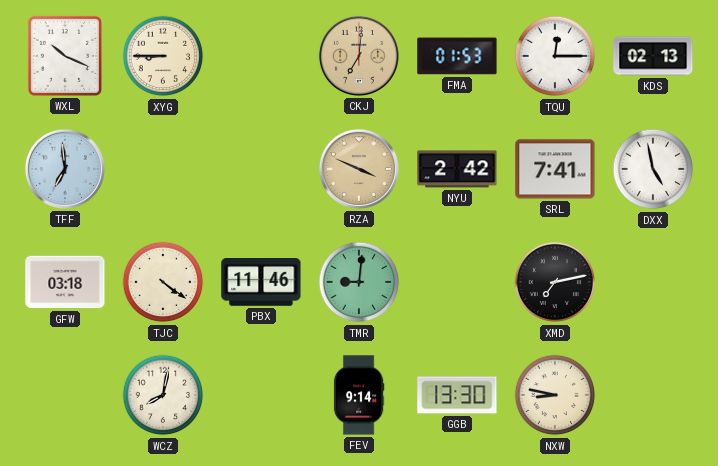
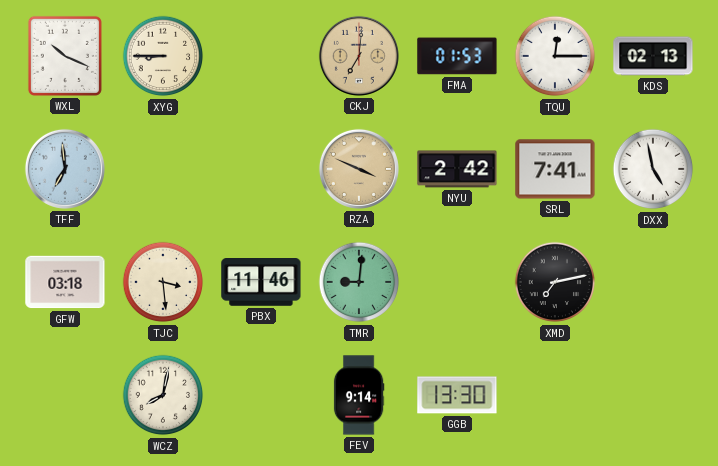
TJC: 4:21 -> 3:29
NXW: 8:47 -> none
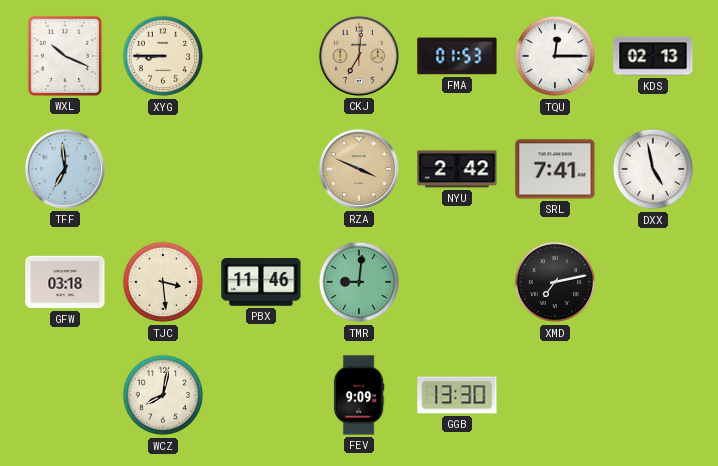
FEV: 9:14 -> 9:09
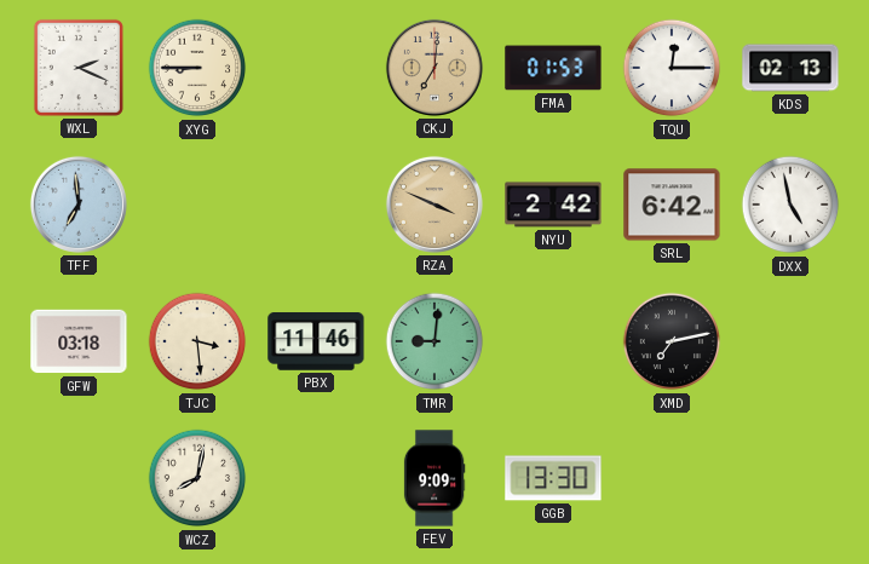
WXL: 10:19 -> 2:19
SRL: 7:41 -> 6:42
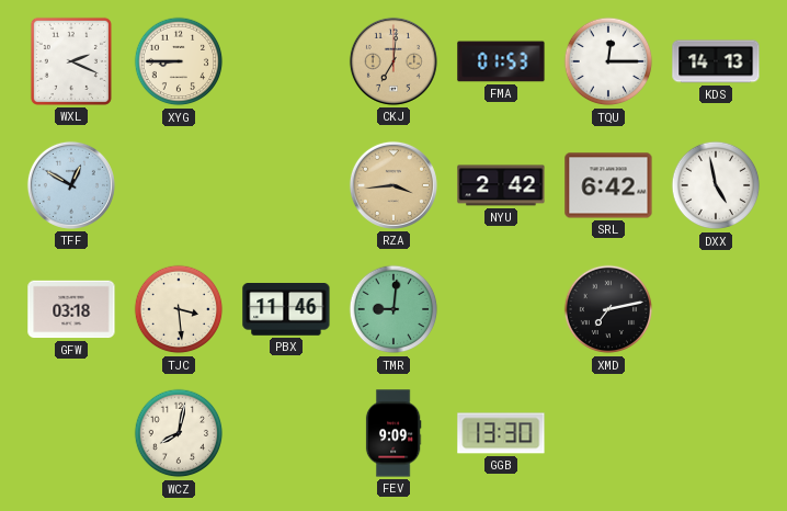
KDS: 02:13 -> 14:13
TFF: 6:59 -> 12:50
RZA: 3:49 -> 3:44
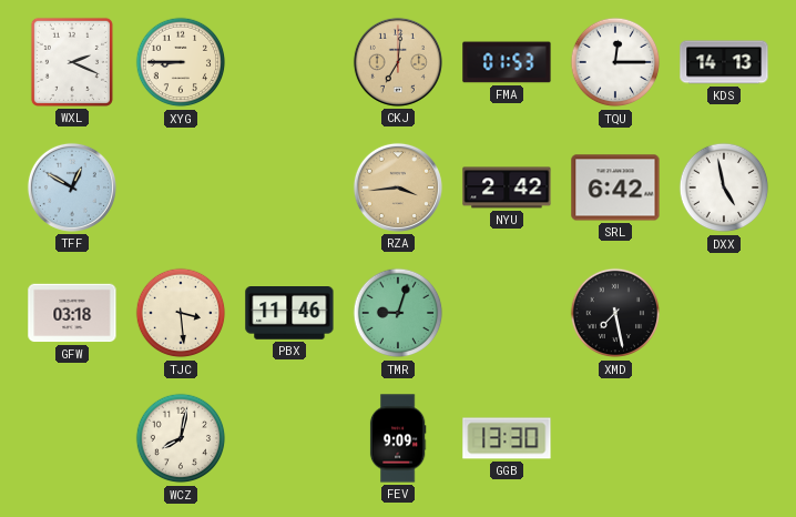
TMR: 9:01 -> 9:03
XMD: 7:13 -> 7:28
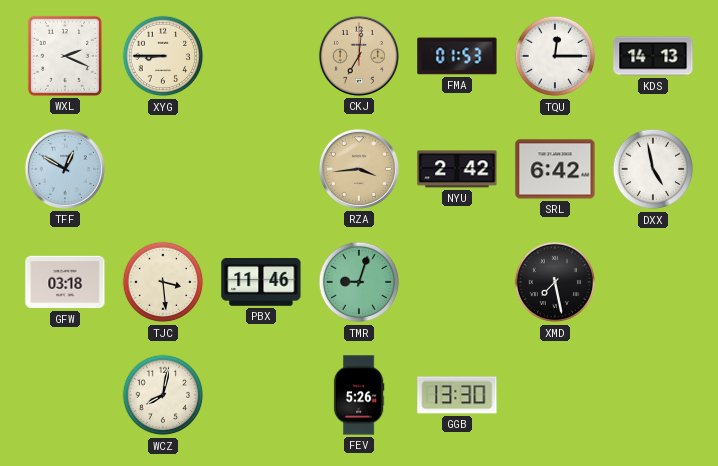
FEV: 9:09 -> 5:26
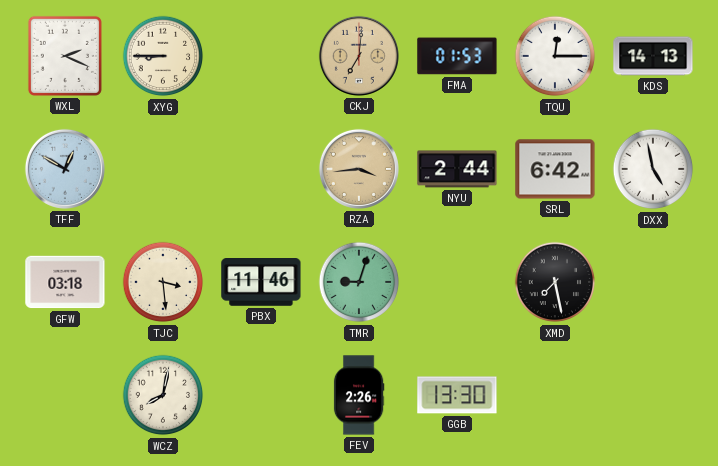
NYU: 2:42 -> 2:44
FEV: 5:26 -> 2:26
